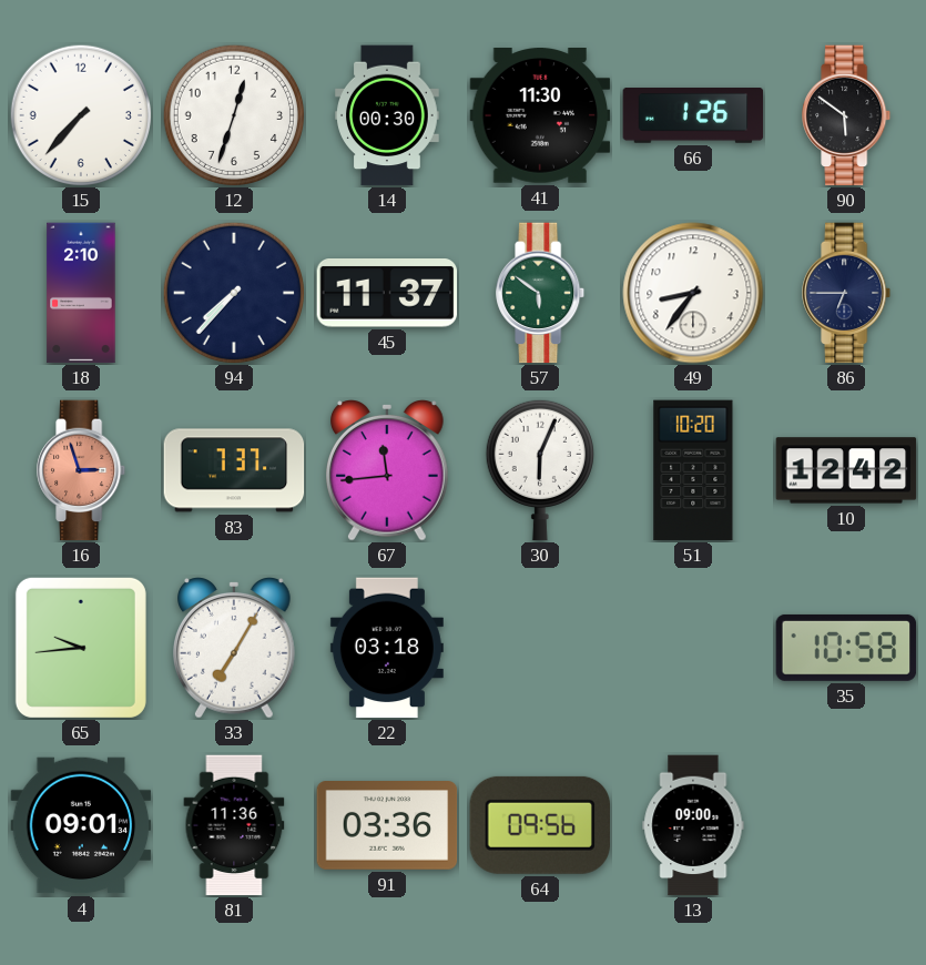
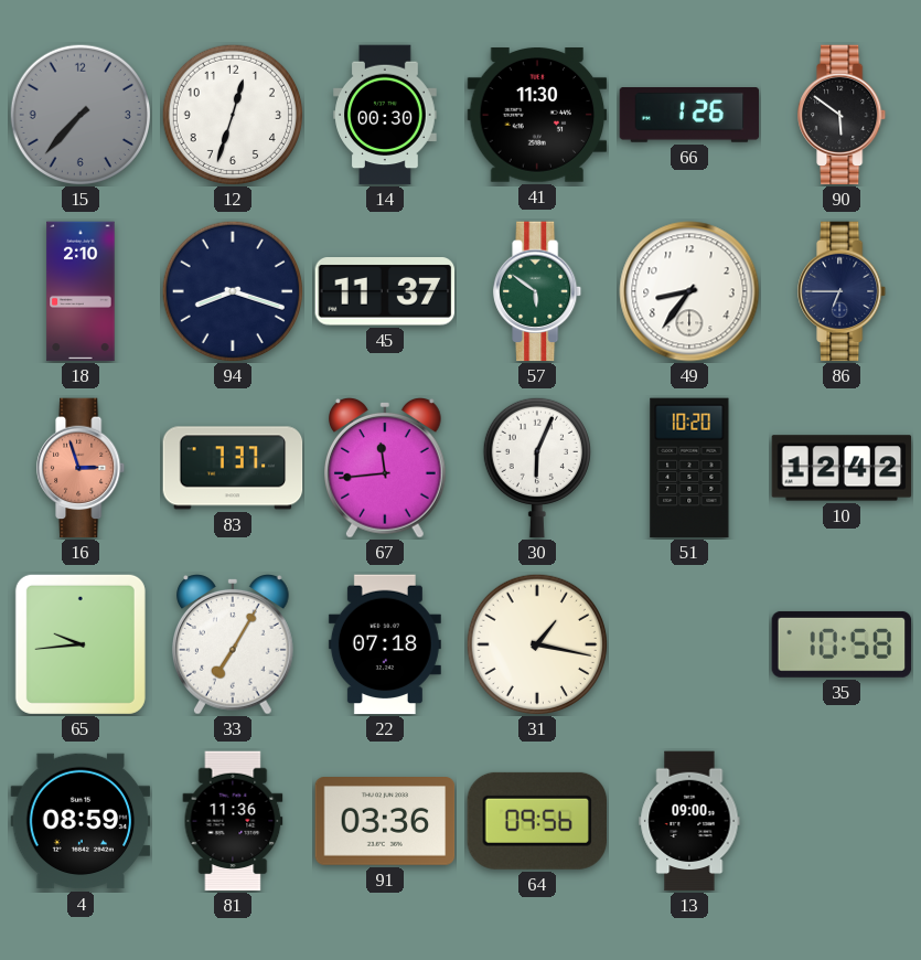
15 dial: white -> grey
94: 7:37 -> 8:18
22: 03:18 -> 07:18
31: none -> 1:17
4: 09:01 -> 08:59
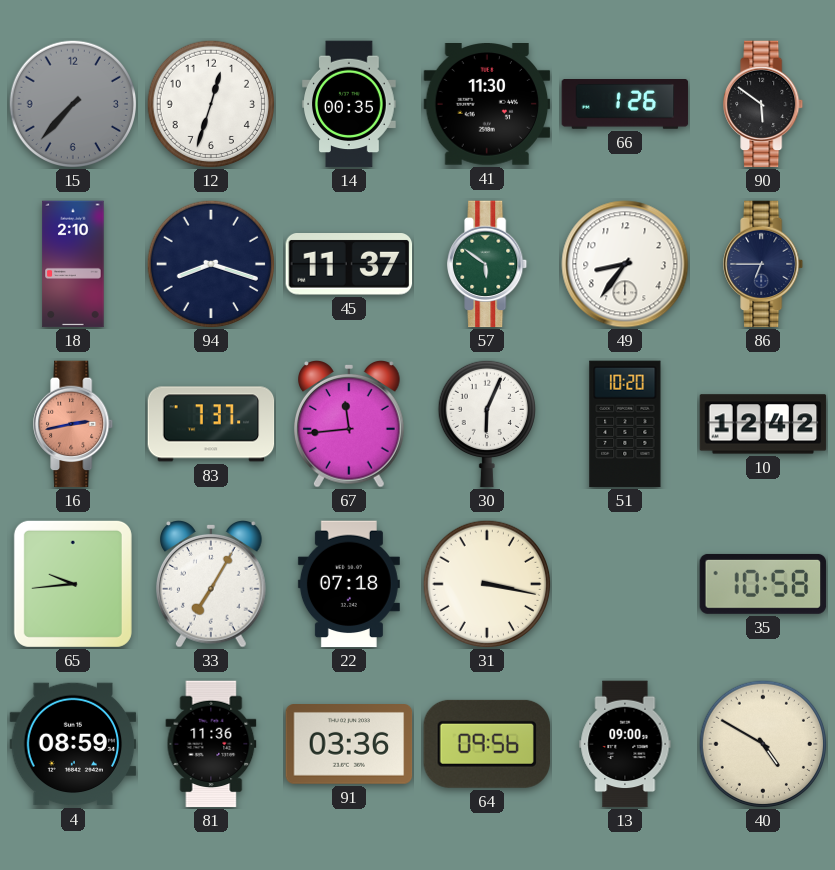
14: 00:30 -> 00:35
16: 2:57 -> 2:43
31: 1:17 -> 3:17
40: none -> 4:50
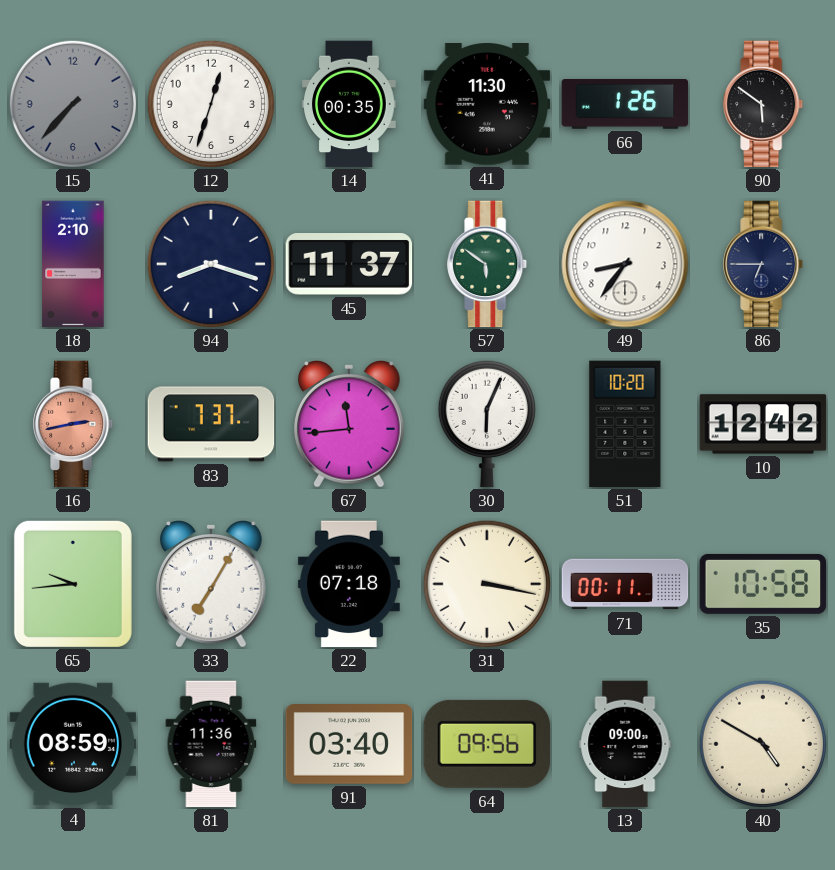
71: none -> 00:11
91: 03:36 -> 03:40
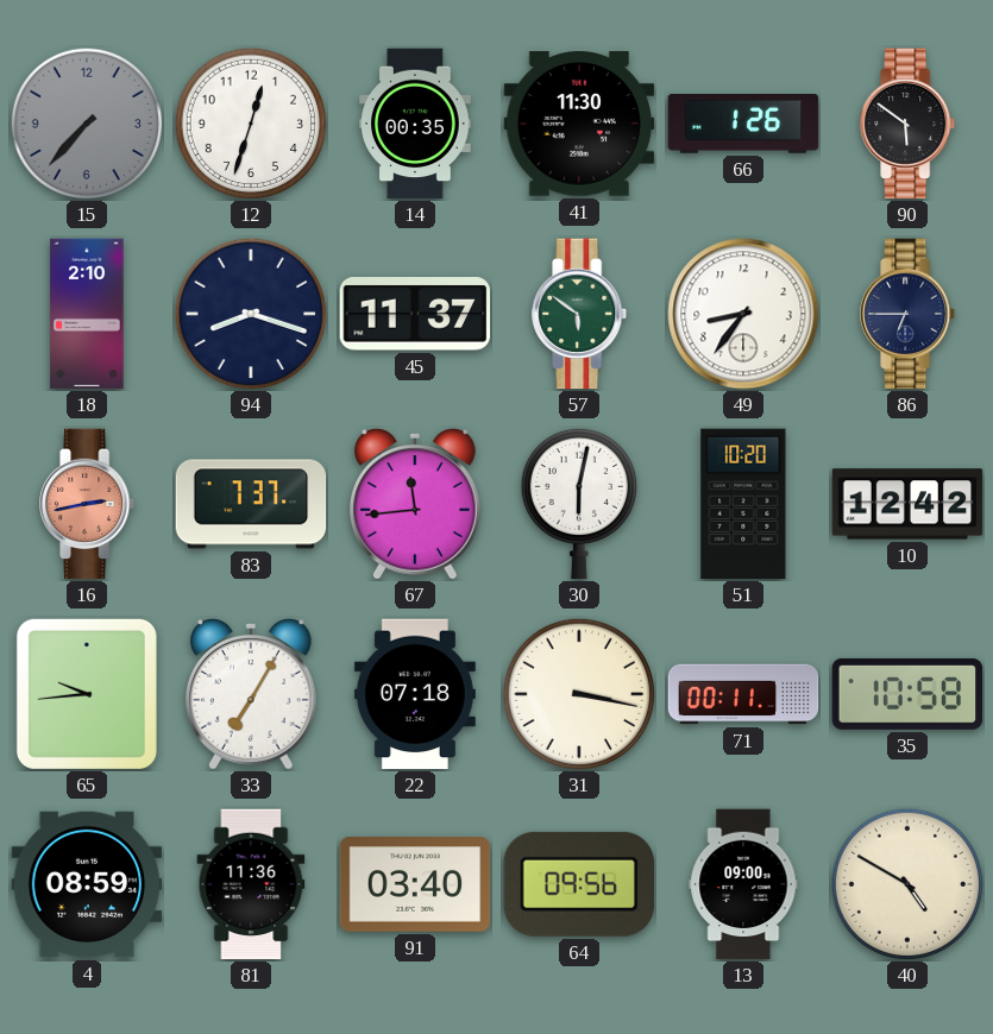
30: 6:04 -> 6:02
